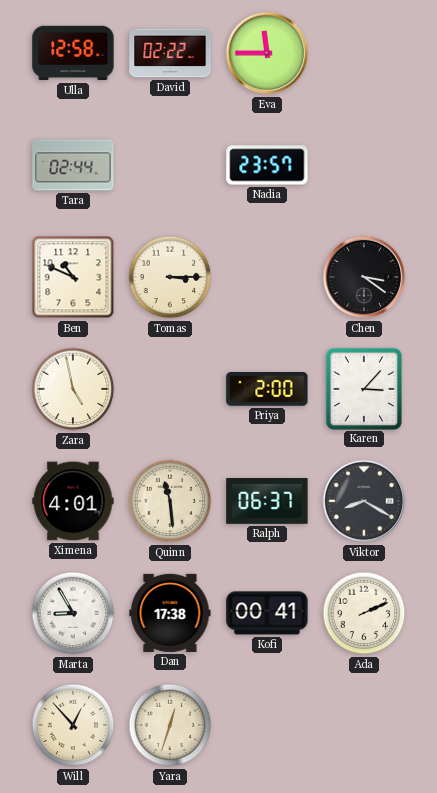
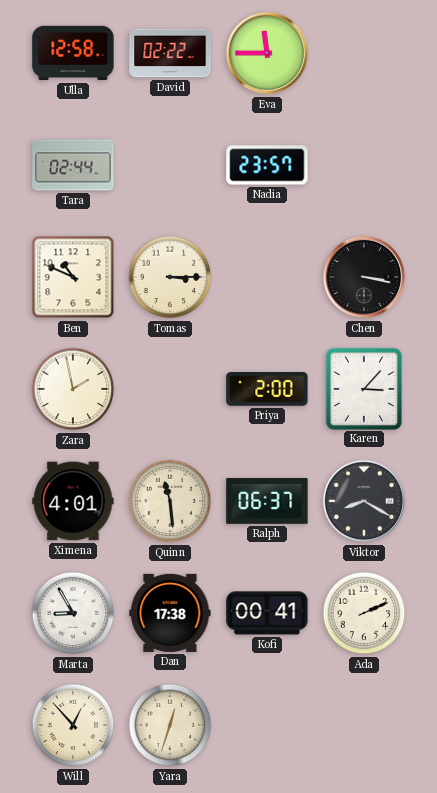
Chen: 3:21 -> 3:17
Zara: 4:58 -> 1:58
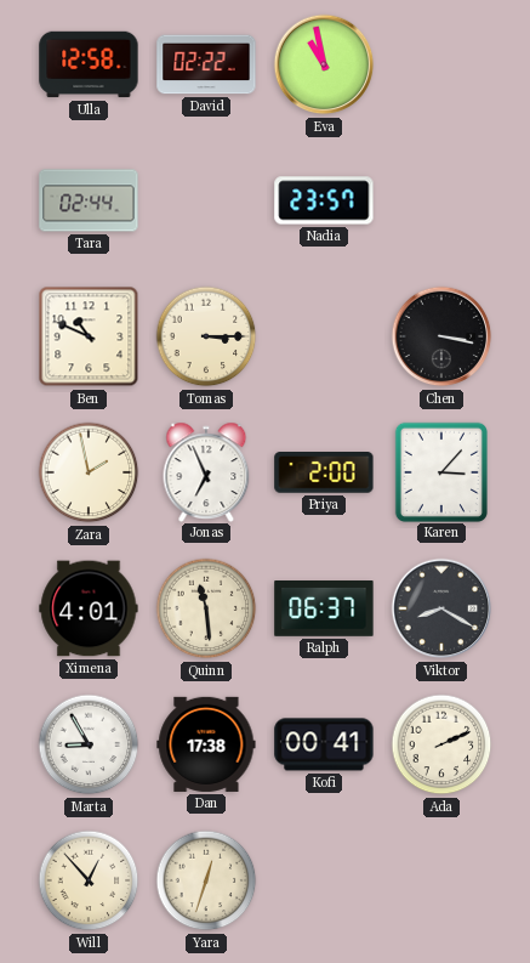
Eva: 11:45 -> 10:58
Jonas: none -> 6:56
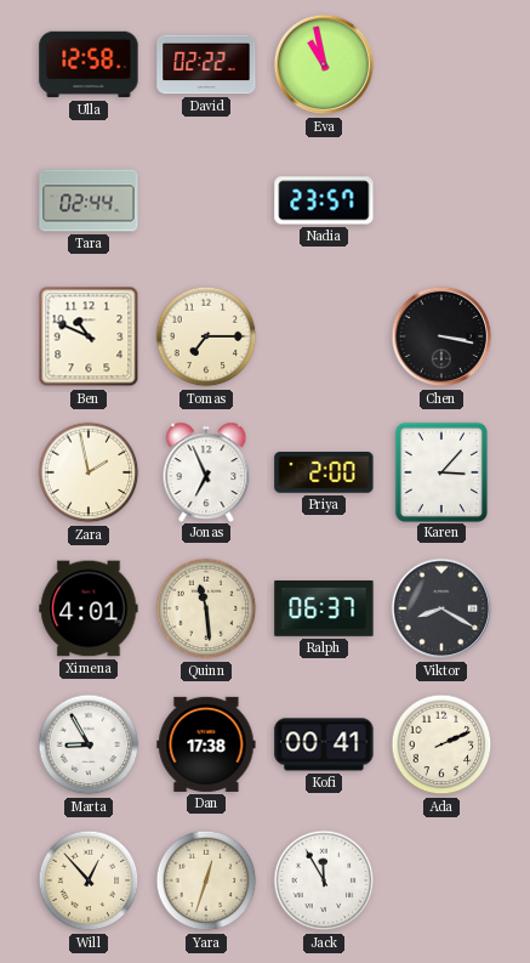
Tomas: 3:15 -> 7:15
Jack: none -> 11:55
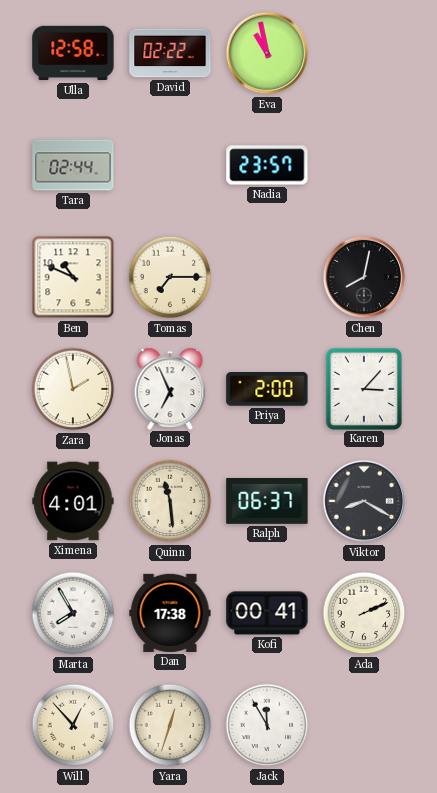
Chen: 3:17 -> 8:02
Marta: 8:55 -> 7:55
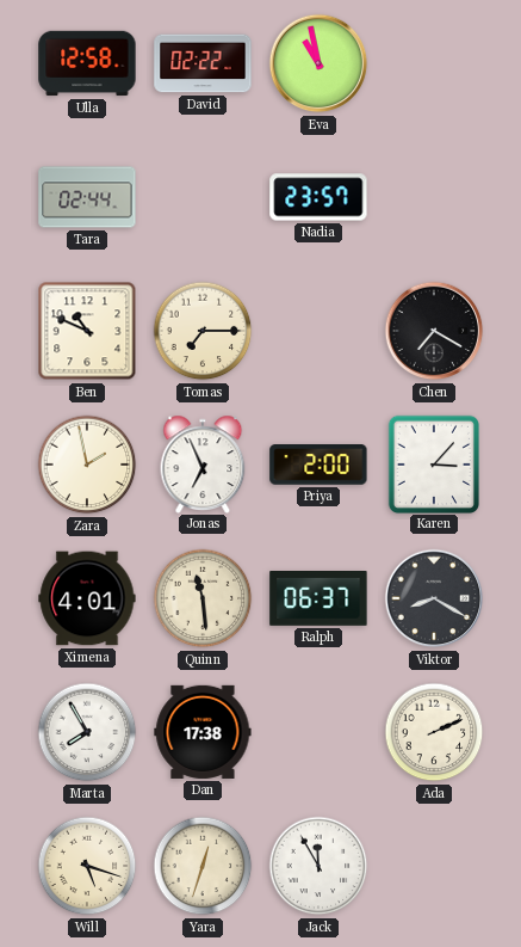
Chen: 8:02 -> 7:20
Kofi: 00:41 -> none
Will: 12:53 -> 5:18
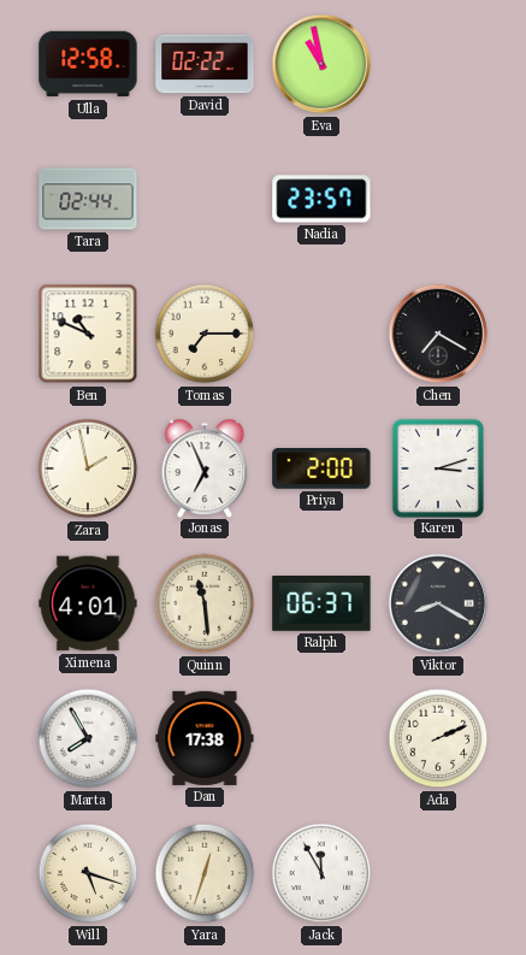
Karen: 3:07 -> 3:12
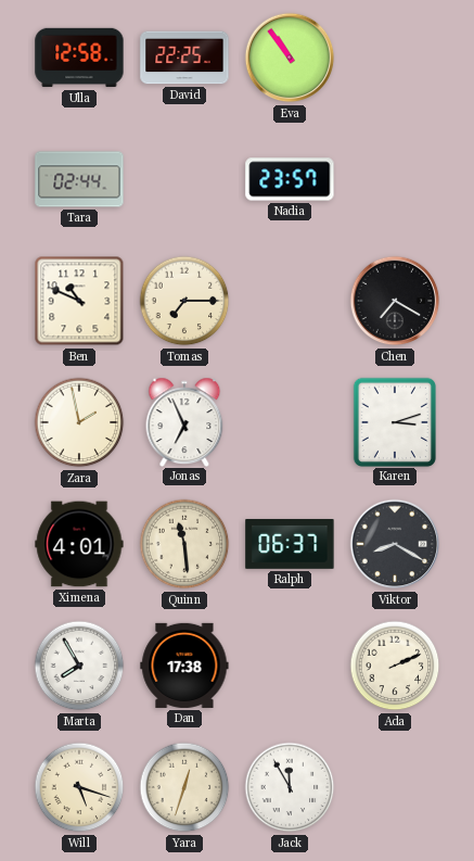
David: 02:22 -> 22:25
Eva: 10:58 -> 10:54
Priya: 2:00 -> none
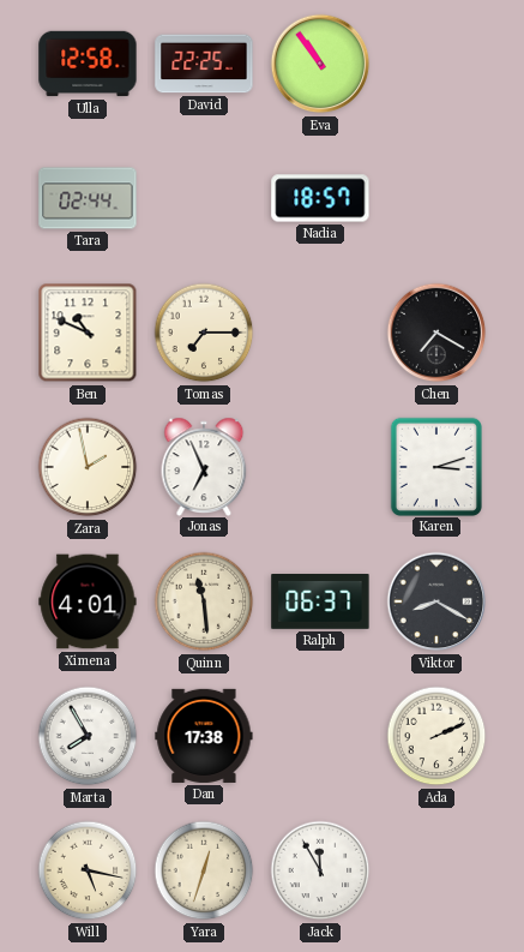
Nadia: 23:57 -> 18:57
Will: 5:18 -> 5:17
